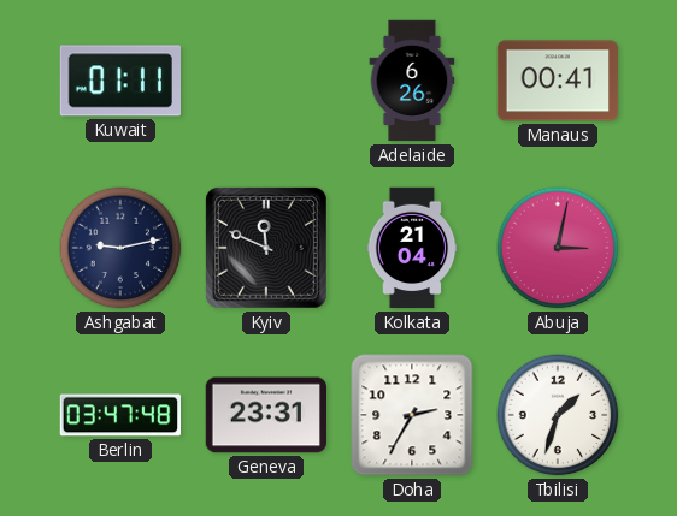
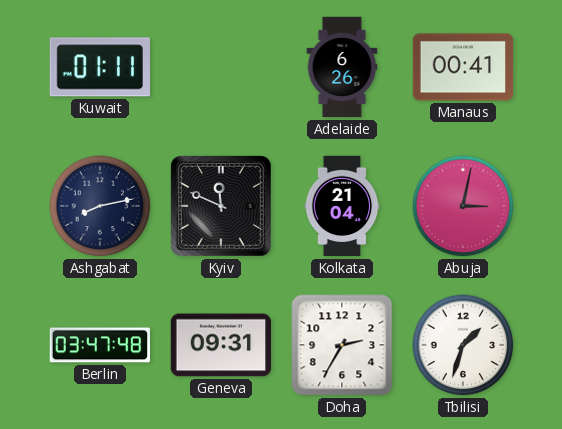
Ashgabat: 9:13 -> 8:13
Geneva: 23:31 -> 09:31
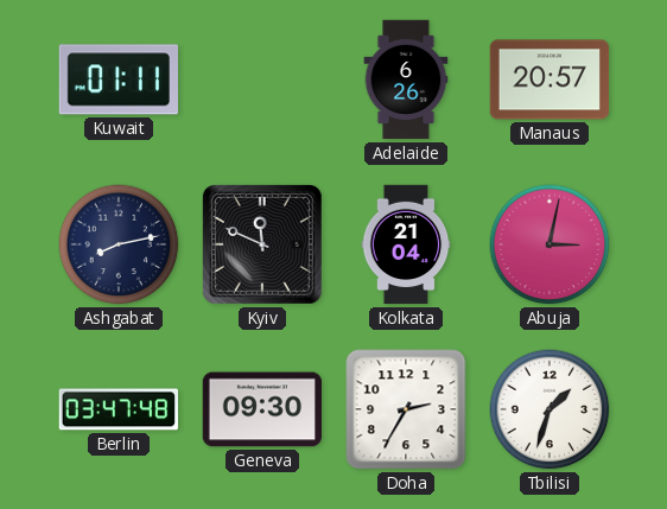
Manaus: 00:41 -> 20:57
Geneva: 09:31 -> 09:30
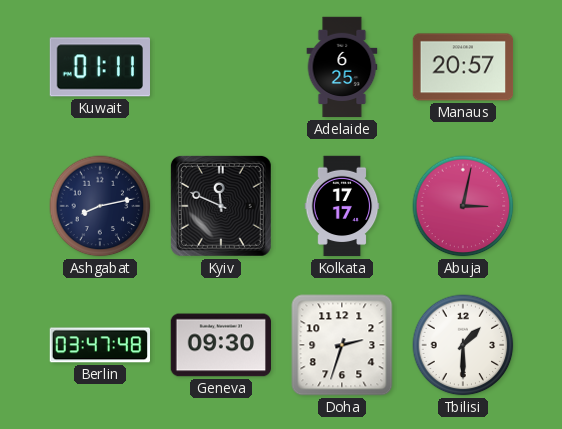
Adelaide: 6:26 -> 6:25
Kolkata: 21:04 -> 17:17
Doha: 2:35 -> 2:33
Tbilisi: 1:33 -> 1:30
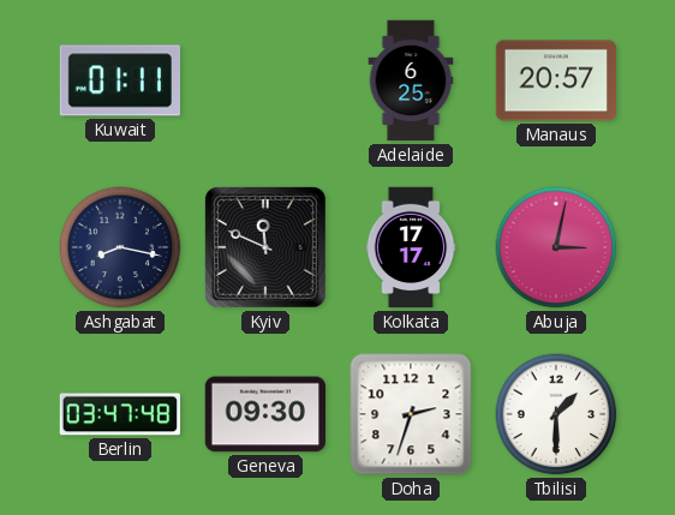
Ashgabat: 8:13 -> 8:17
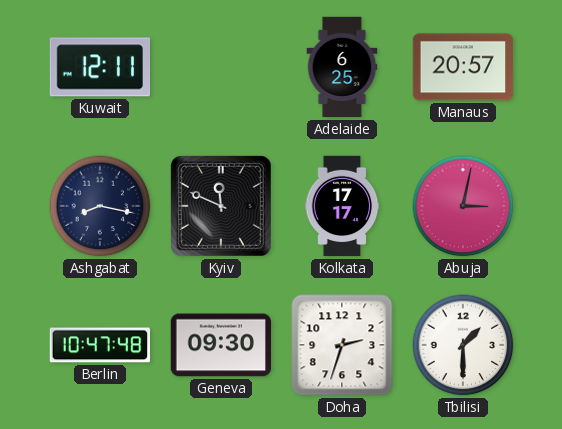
Kuwait: 01:11 -> 12:11
Berlin: 03:47 -> 10:47
